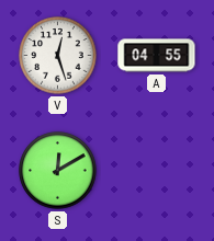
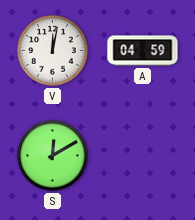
V: 12:27 -> 12:02
A: 04:55 -> 04:59
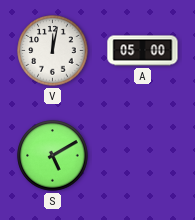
A: 04:59 -> 05:00
S: 12:10 -> 5:10
